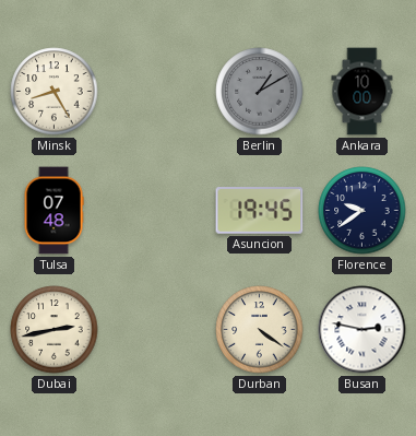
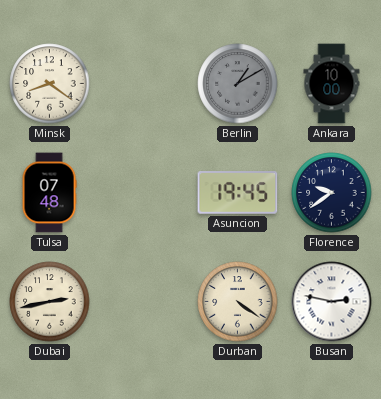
Minsk: 8:25 -> 8:21
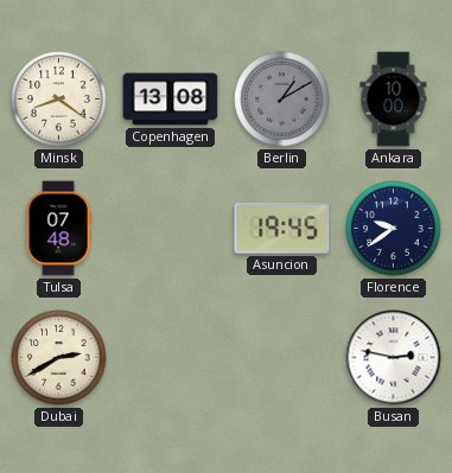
Copenhagen: none -> 13:08
Dubai: 2:43 -> 2:40
Durban: 4:21 -> none
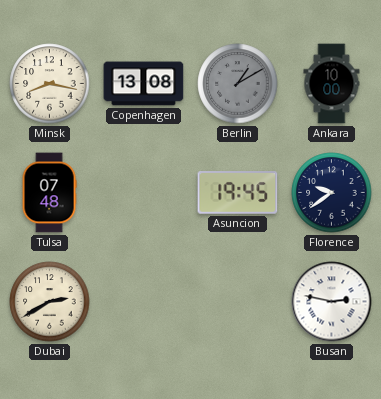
Minsk: 8:21 -> 8:17
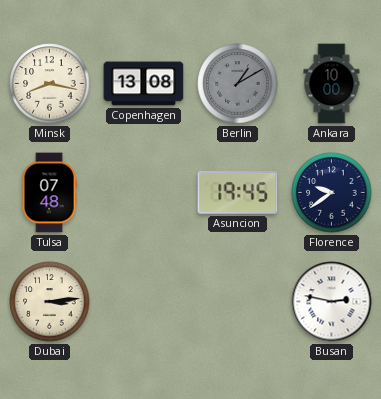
Dubai: 2:40 -> 3:14
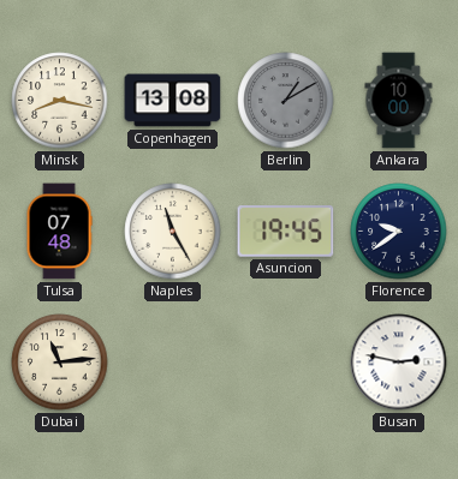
Naples: none -> 11:25
Dubai: 3:14 -> 11:14
